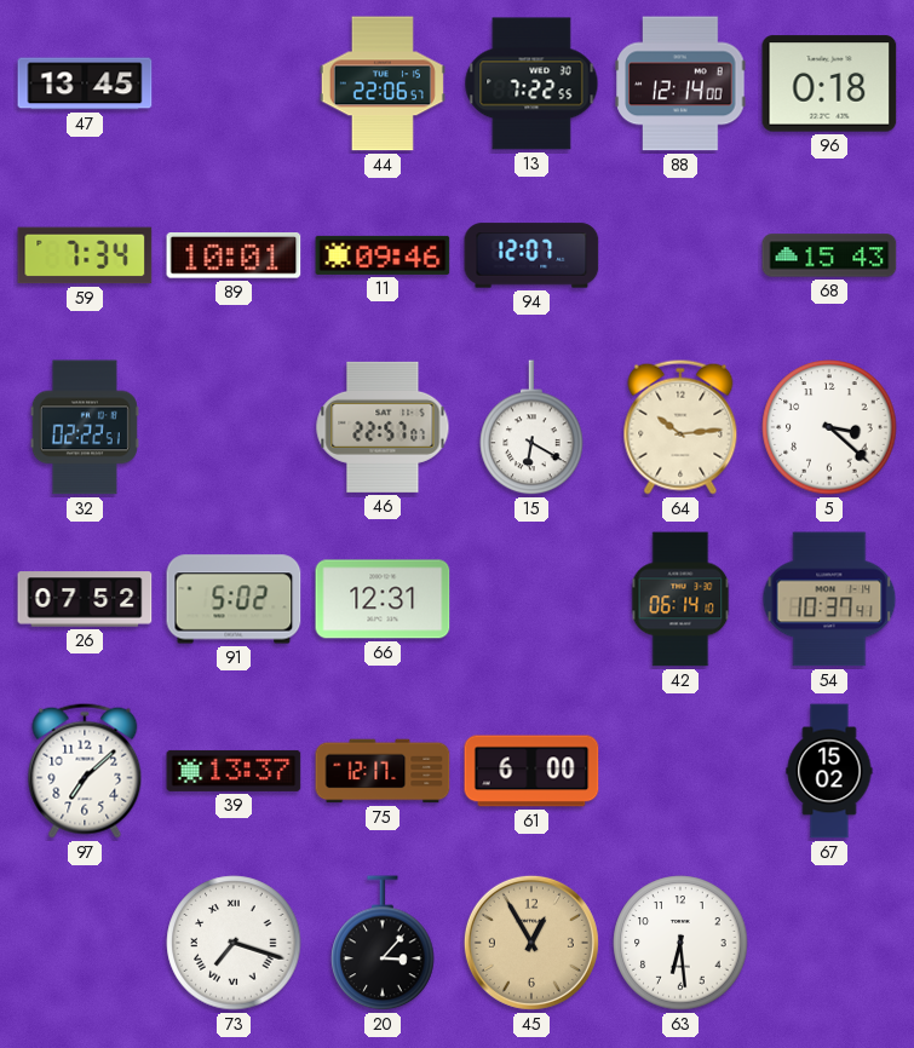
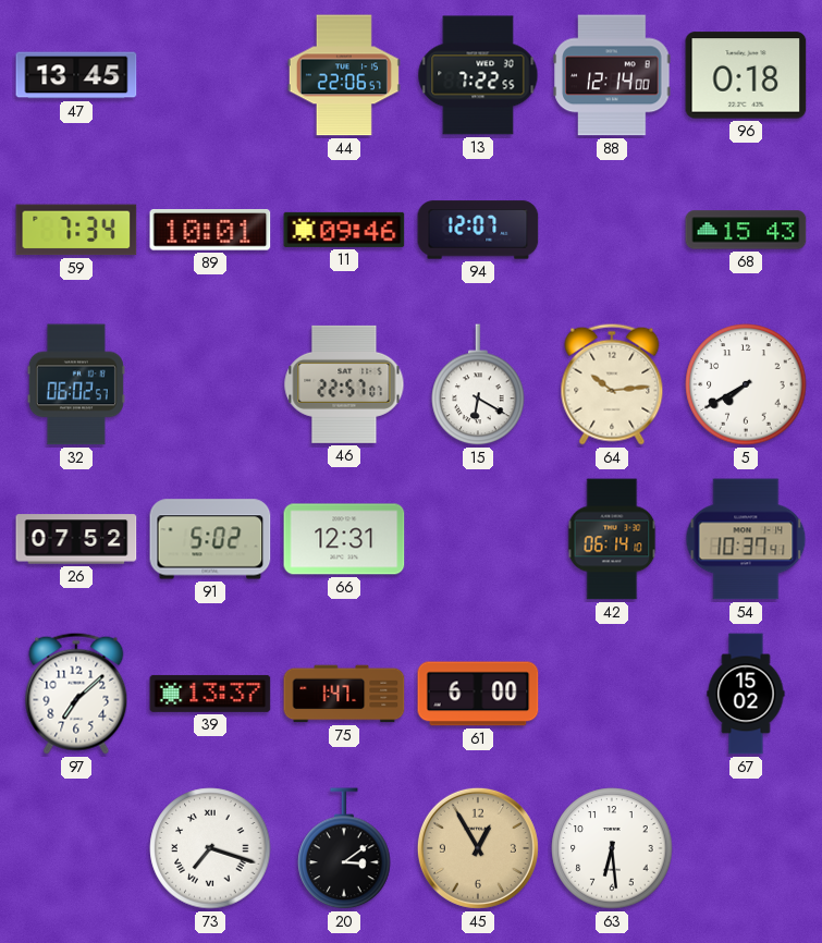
32: 02:22 -> 06:02
5: 3:22 -> 7:40
75: 12:17 -> 1:47
20: 3:07 -> 3:09
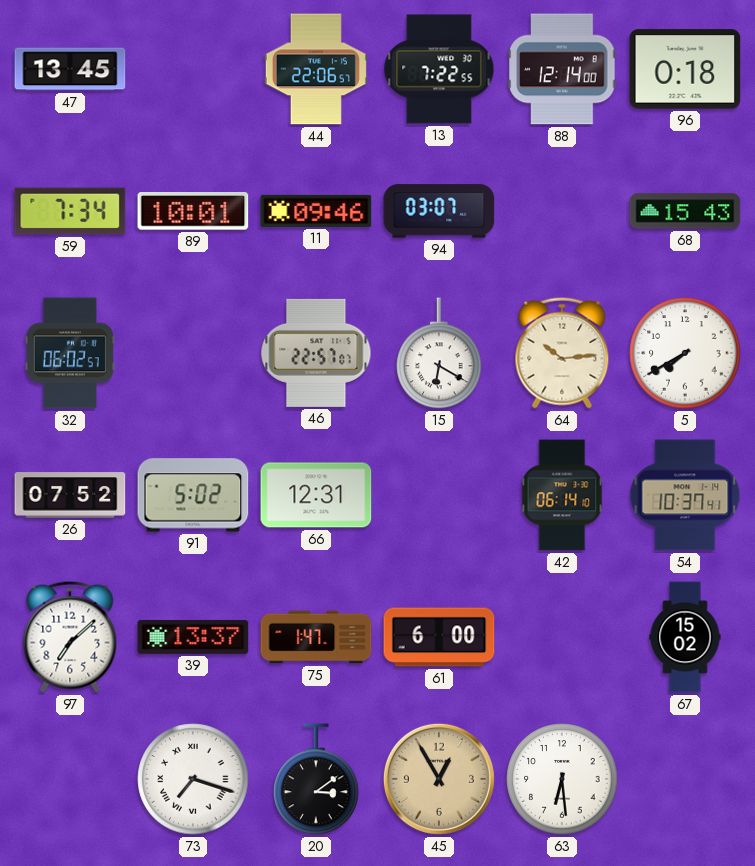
94: 12:07 -> 03:07
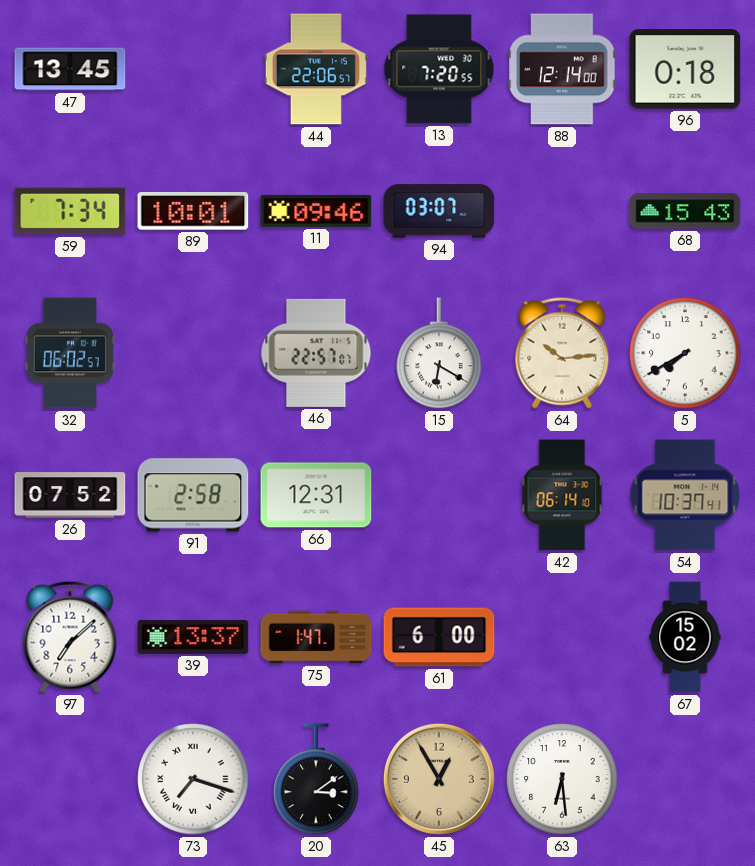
13: 7:22 -> 7:20
91: 5:02 -> 2:58
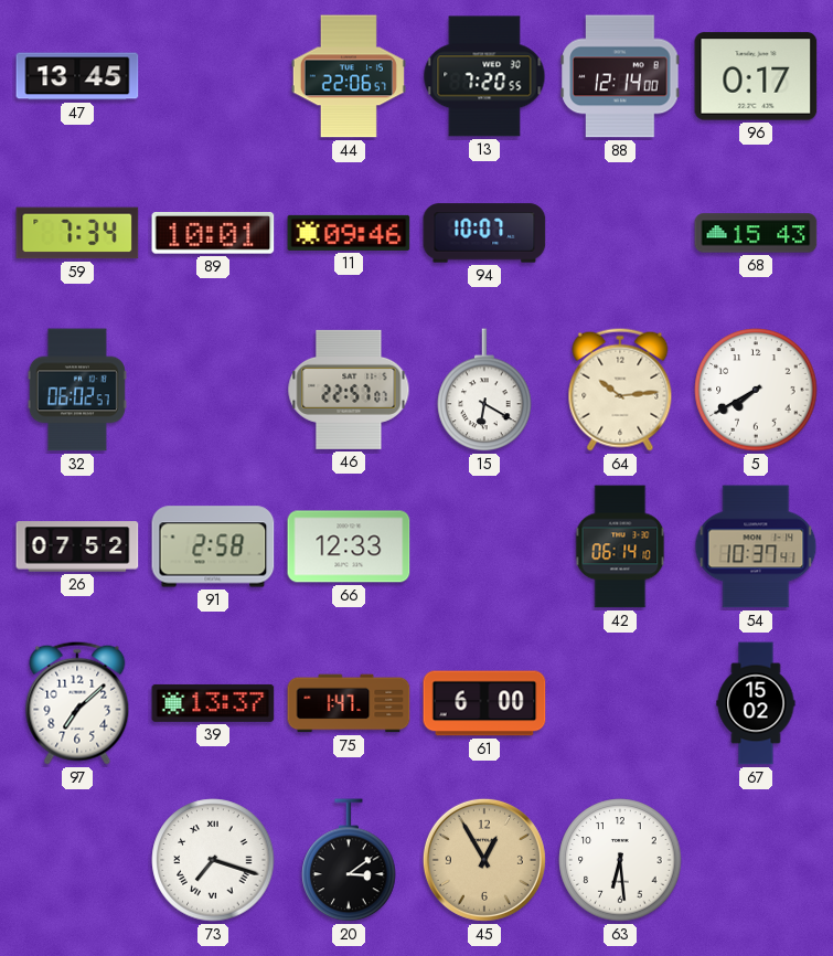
96: 0:18 -> 0:17
94: 03:07 -> 10:07
66: 12:31 -> 12:33
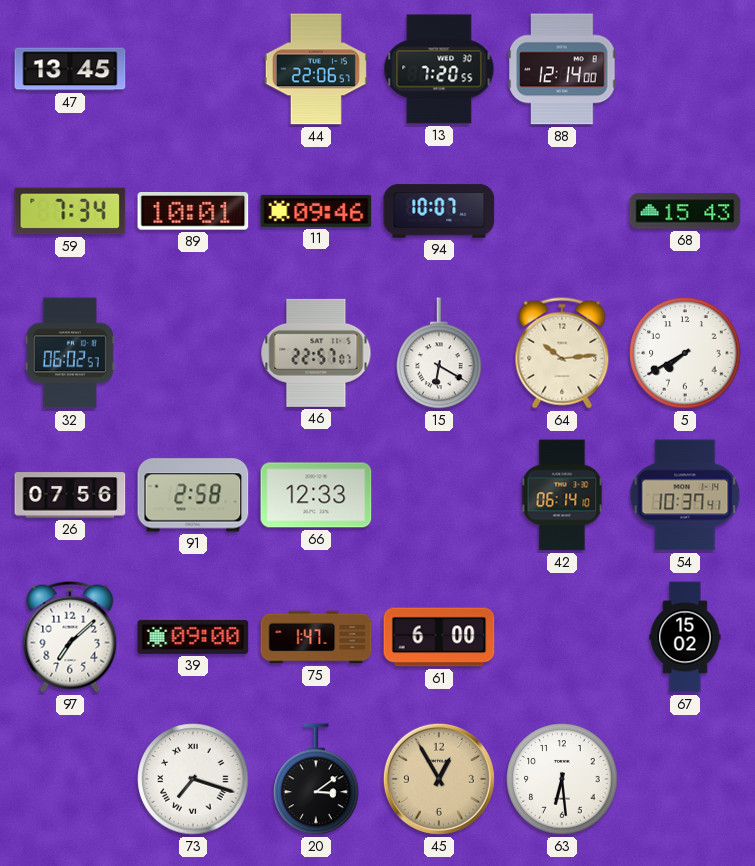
96: 0:17 -> none
26: 07:52 -> 07:56
39: 13:37 -> 09:00
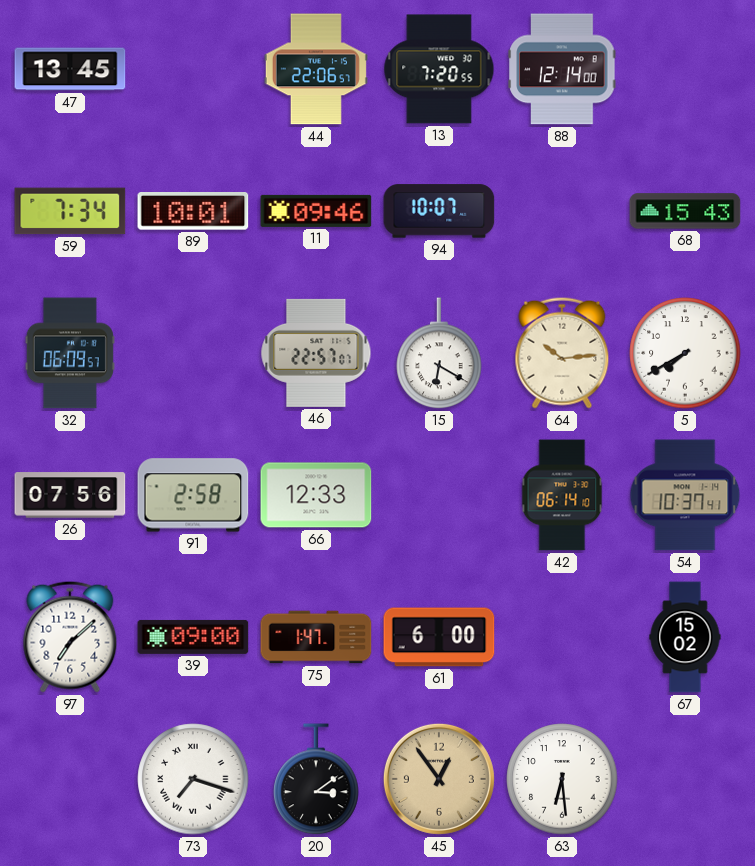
32: 06:02 -> 06:09
45: 12:55 -> 12:54
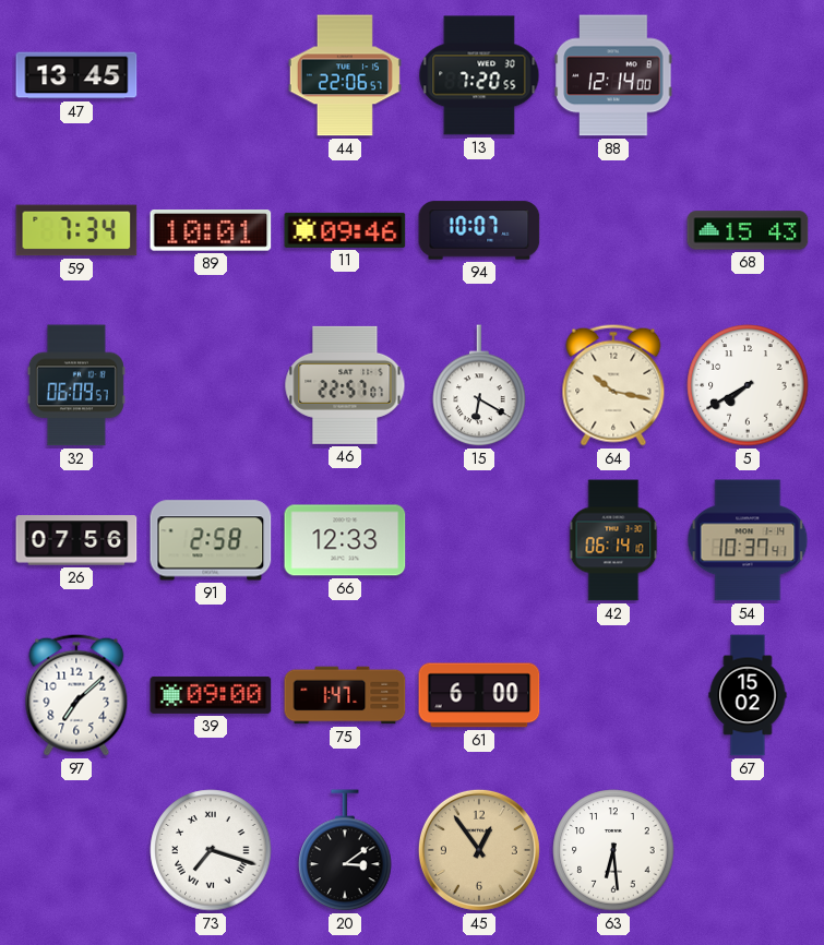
64: 10:14 -> 10:17
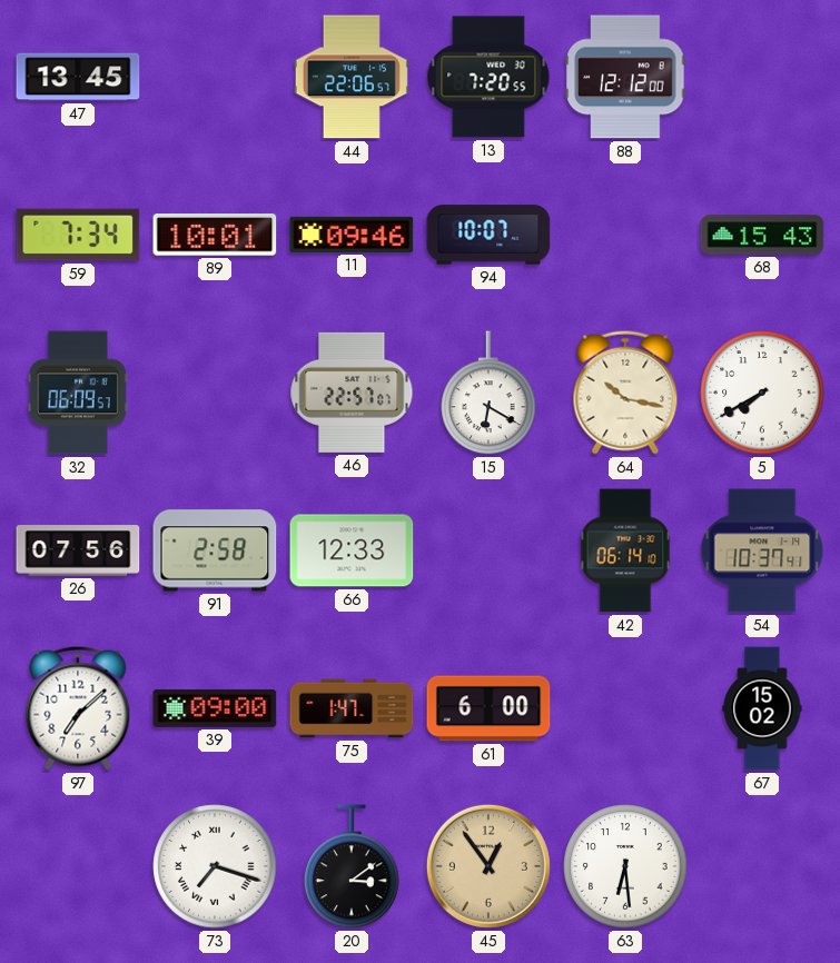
88: 12:14 -> 12:12
